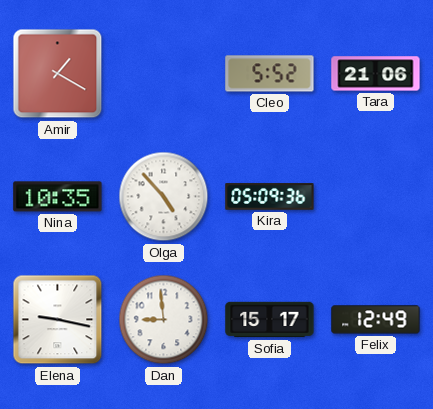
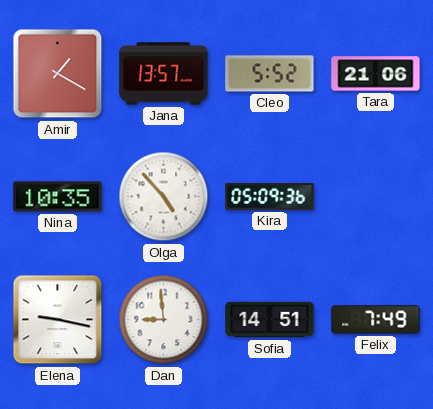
Jana: none -> 13:57
Sofia: 15:17 -> 14:51
Felix: 12:49 -> 7:49
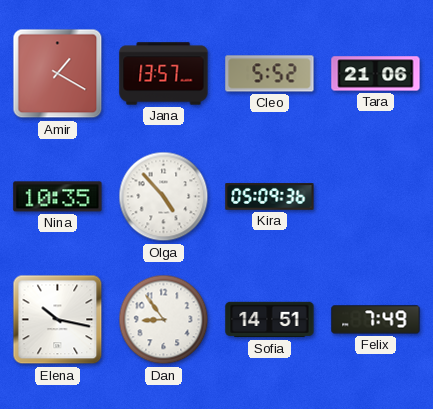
Elena: 9:17 -> 10:17
Dan: 8:59 -> 8:54
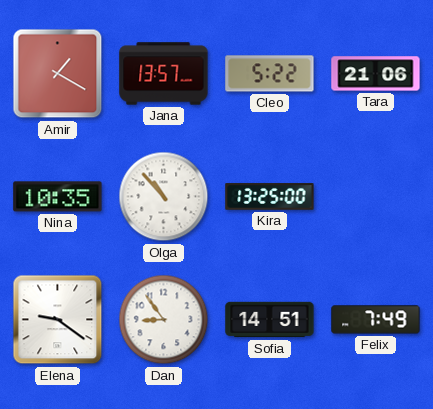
Cleo: 5:52 -> 5:22
Olga: 4:53 -> 10:53
Kira: 05:09 -> 13:25
Elena: 10:17 -> 9:21
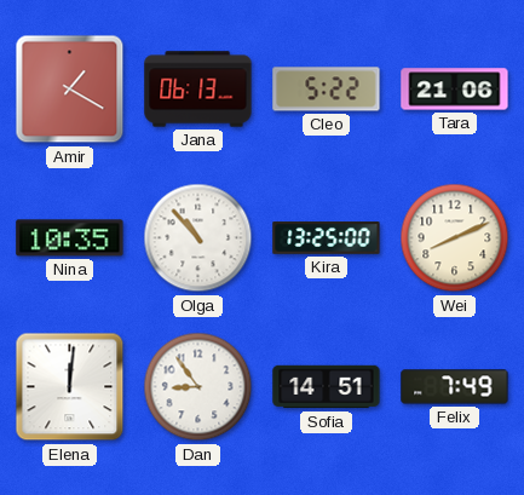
Jana: 13:57 -> 06:13
Wei: none -> 8:11
Elena: 9:21 -> 12:01
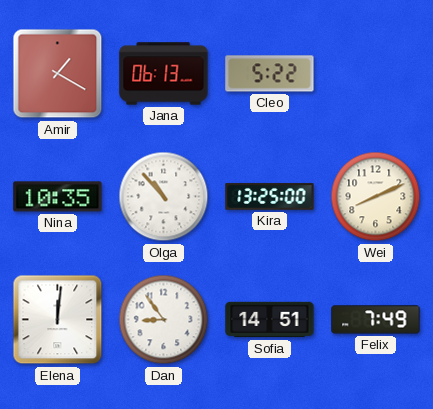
Tara: 21:06 -> none
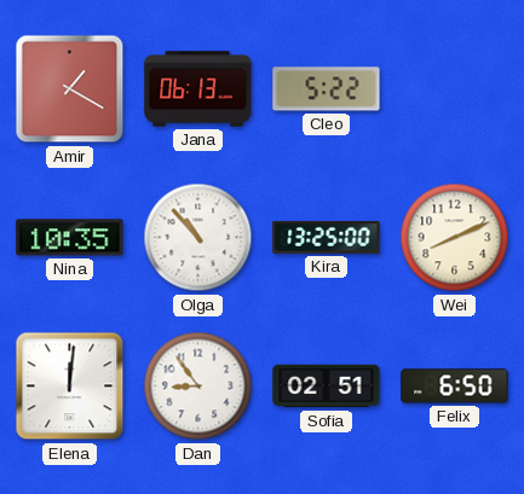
Sofia: 14:51 -> 02:51
Felix: 7:49 -> 6:50
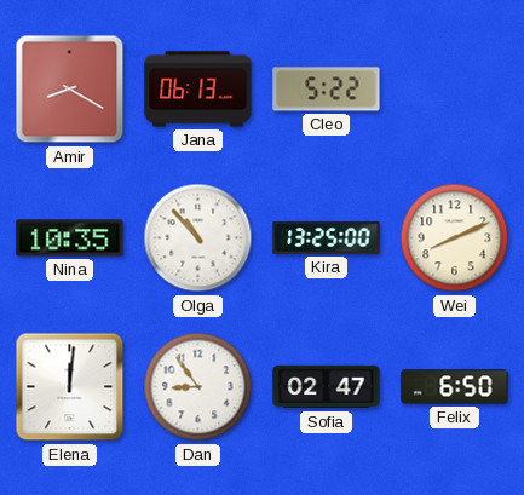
Amir: 1:20 -> 8:20
Sofia: 02:51 -> 02:47
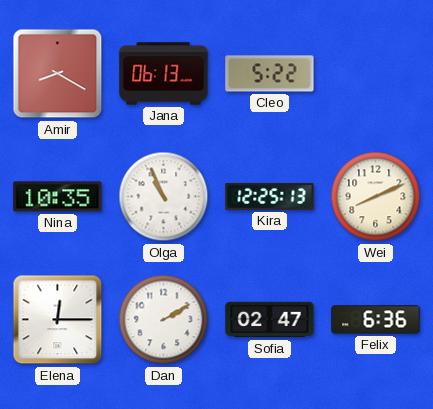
Olga: 10:53 -> 10:56
Kira: 13:25 -> 12:25
Elena: 12:01 -> 12:15
Dan: 8:54 -> 2:10
Felix: 6:50 -> 6:36
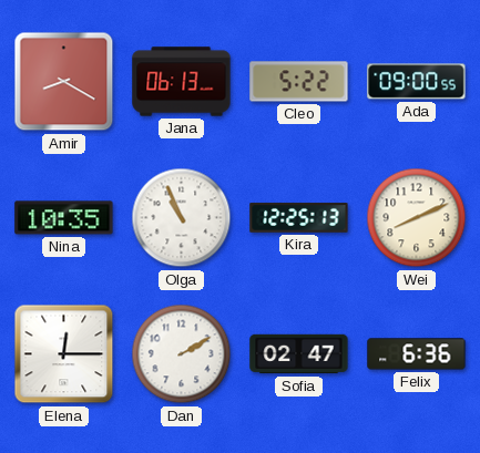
Ada: none -> 09:00
